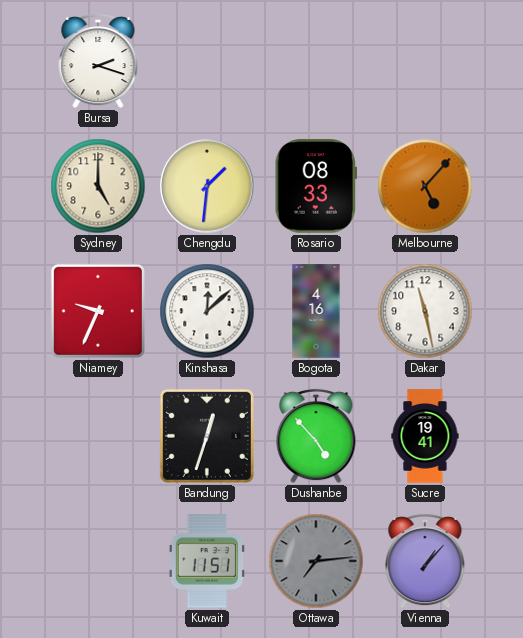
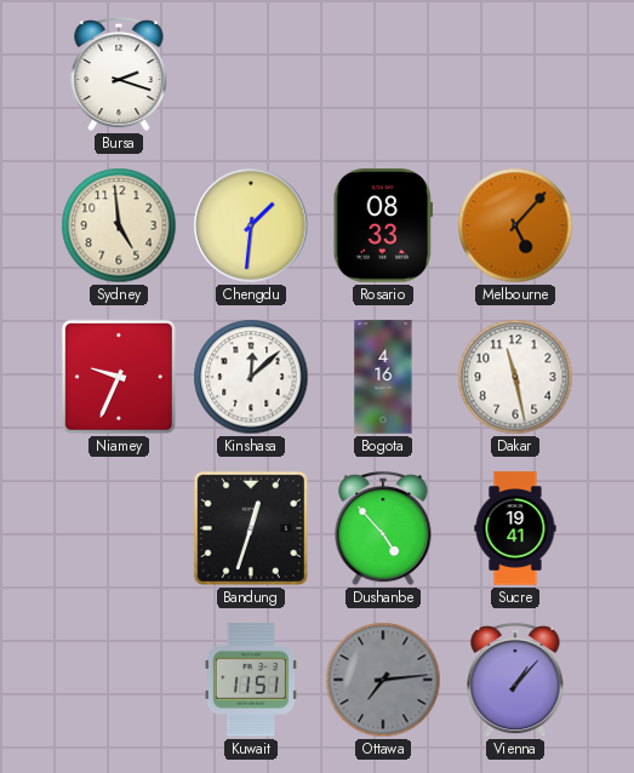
Sydney: 5:00 -> 4:59
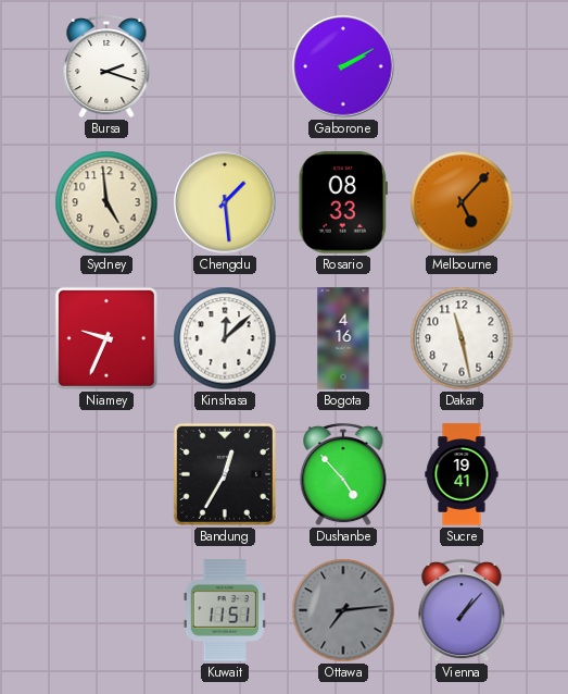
Gaborone: none -> 2:10
Chengdu: 1:31 -> 1:29
Bandung: 12:33 -> 12:35
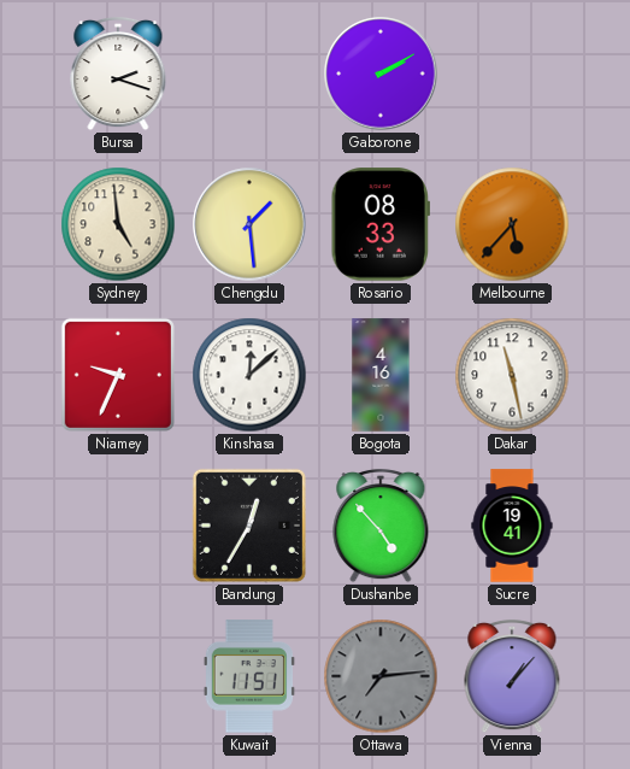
Melbourne: 5:07 -> 5:37
